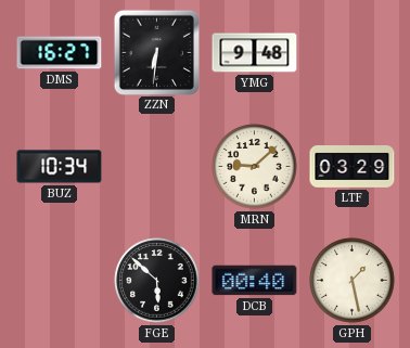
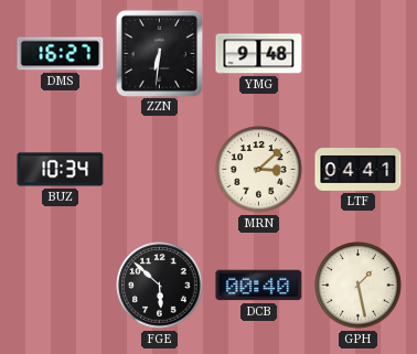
MRN: 9:08 -> 3:08
LTF: 03:29 -> 04:41
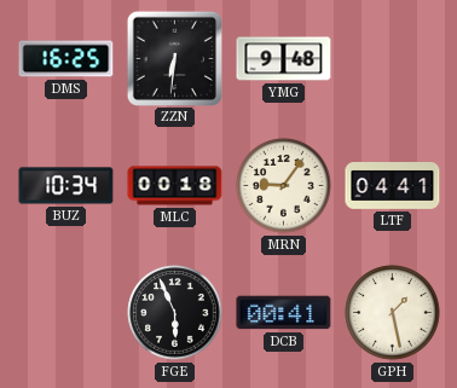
DMS: 16:27 -> 16:25
MLC: none -> 00:18
MRN: 3:08 -> 9:06
FGE: 5:52 -> 5:56
DCB: 00:40 -> 00:41
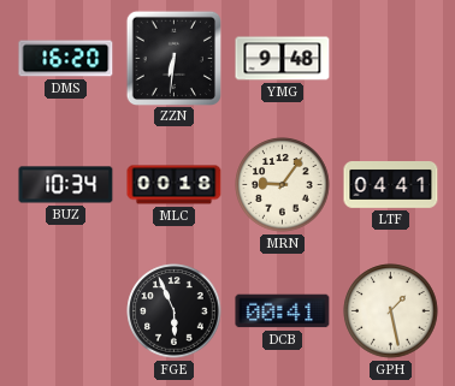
DMS: 16:25 -> 16:20
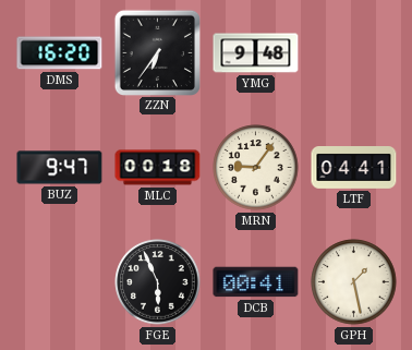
ZZN: 6:31 -> 6:36
BUZ: 10:34 -> 9:47
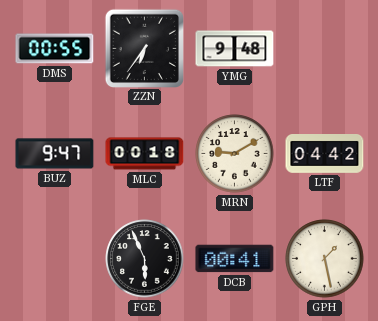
DMS: 16:20 -> 00:55
MRN: 9:06 -> 9:10
LTF: 04:41 -> 04:42
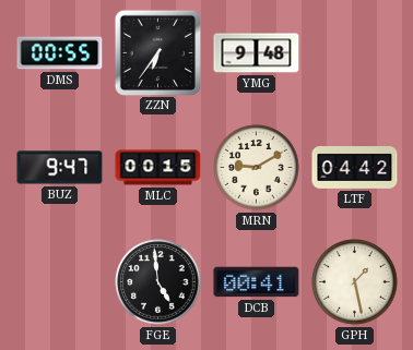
MLC: 00:18 -> 00:15
FGE: 5:56 -> 4:59
